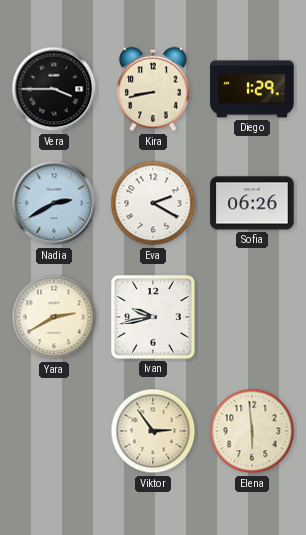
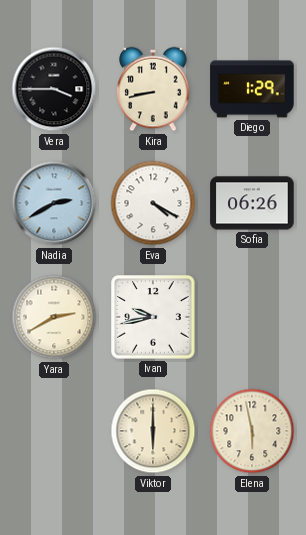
Eva: 2:20 -> 4:20
Viktor: 2:54 -> 6:00
Elena: 5:59 -> 5:58
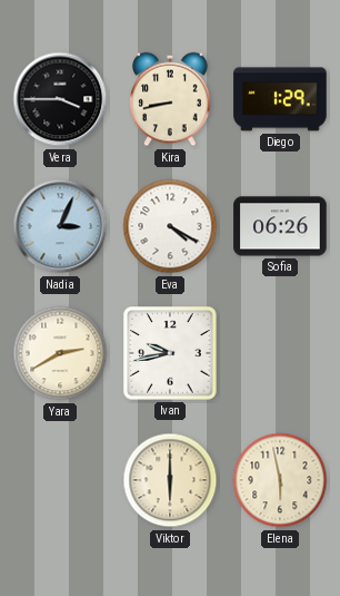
Nadia: 2:40 -> 3:04
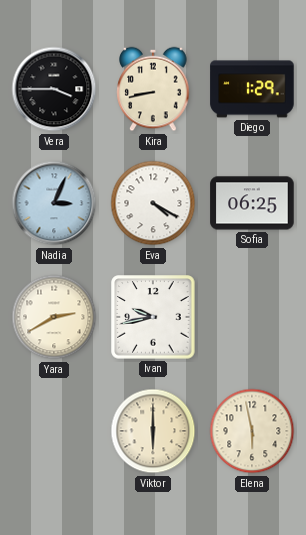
Sofia: 06:26 -> 06:25
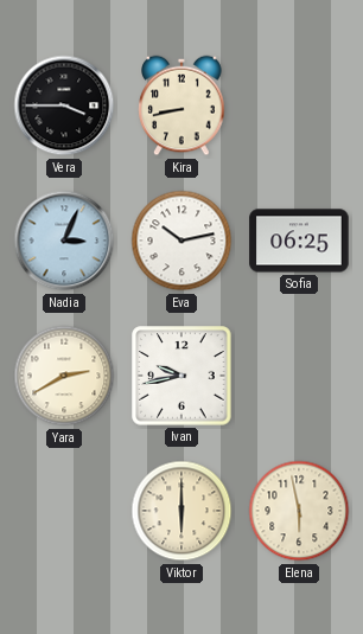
Diego: 1:29 -> none
Eva: 4:20 -> 10:13
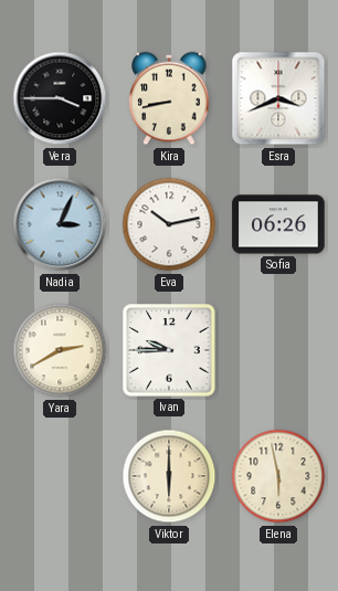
Esra: none -> 3:41
Sofia: 06:25 -> 06:26
Ivan: 9:43 -> 9:45
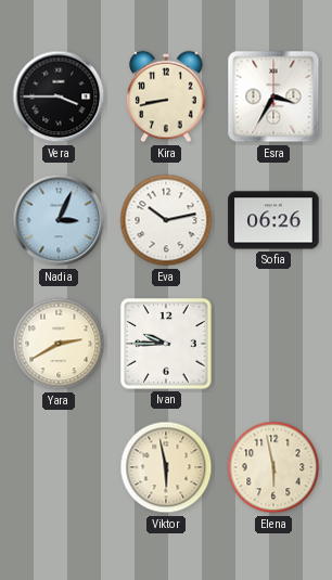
Esra: 3:41 -> 3:35
Viktor: 6:00 -> 5:58
